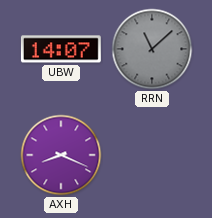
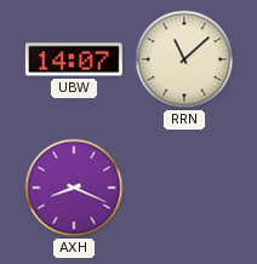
RRN dial: grey -> cream
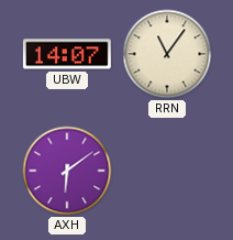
RRN: 11:08 -> 11:06
AXH: 8:19 -> 6:09
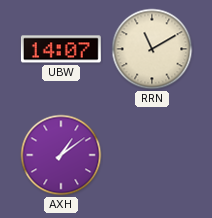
RRN: 11:06 -> 11:10
AXH: 6:09 -> 1:09
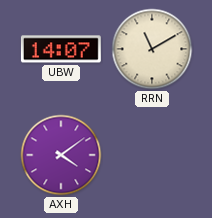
AXH: 1:09 -> 4:09
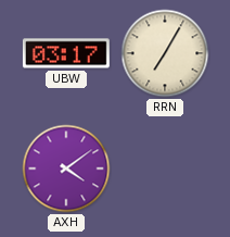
UBW: 14:07 -> 03:17
RRN: 11:10 -> 7:05
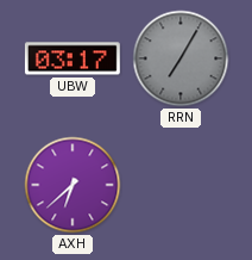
RRN dial: cream -> grey
AXH: 4:09 -> 6:38
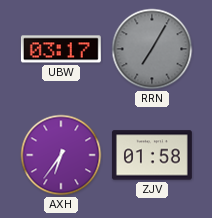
AXH: 6:38 -> 6:36
ZJV: none -> 01:58
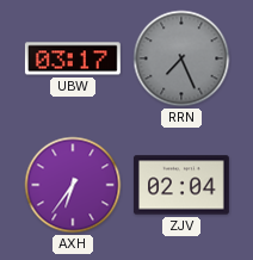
RRN: 7:05 -> 7:26
ZJV: 01:58 -> 02:04
